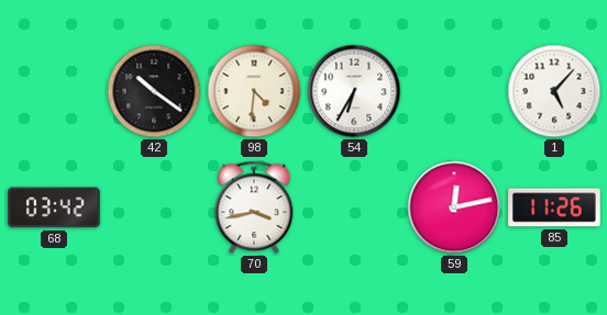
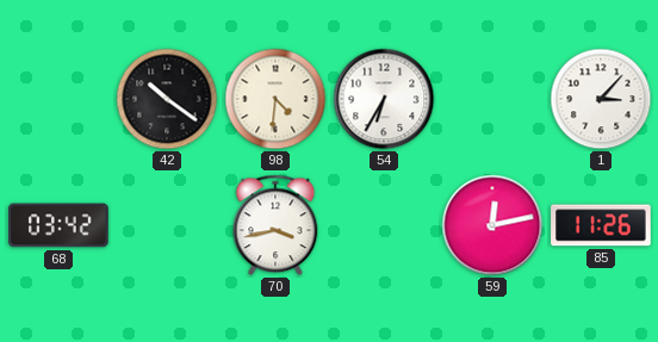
1: 5:07 -> 3:07
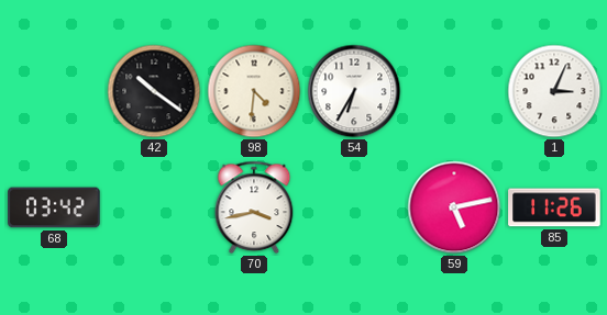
1: 3:07 -> 3:04
59: 12:13 -> 5:13
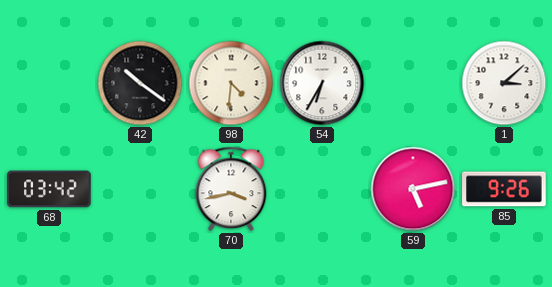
1: 3:04 -> 3:08
85: 11:26 -> 9:26
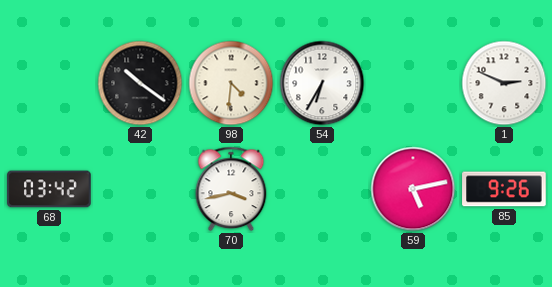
1: 3:08 -> 2:49
